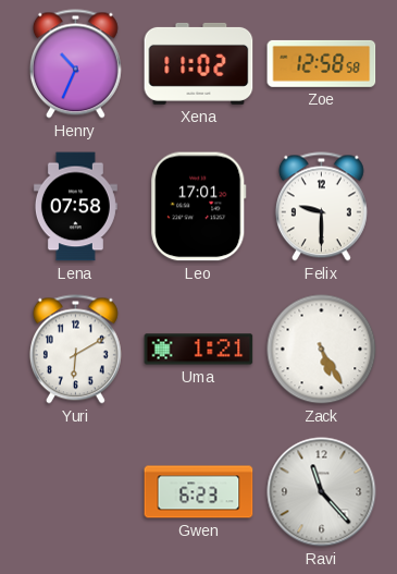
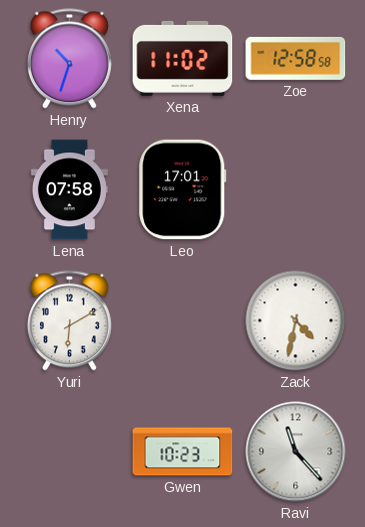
Henry: 10:34 -> 10:33
Felix: 9:30 -> none
Uma: 1:21 -> none
Zack: 5:25 -> 4:32
Gwen: 6:23 -> 10:23
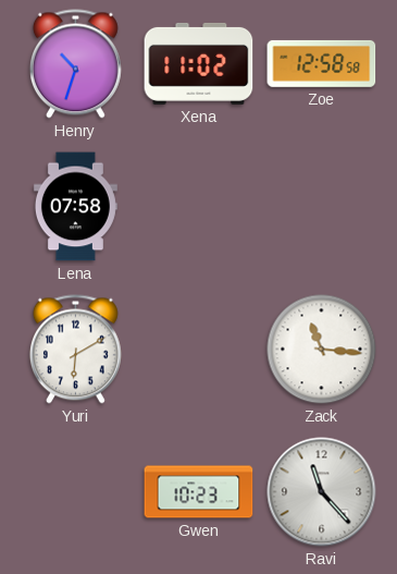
Leo: 17:01 -> none
Zack: 4:32 -> 11:16
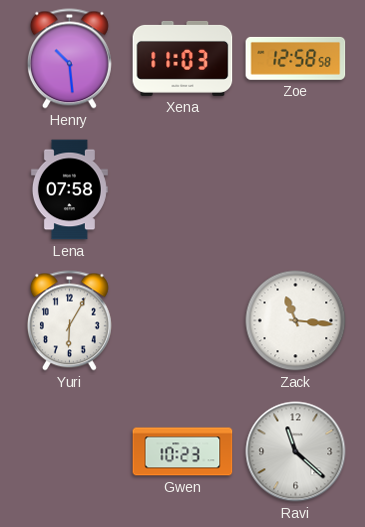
Henry: 10:33 -> 10:29
Xena: 11:02 -> 11:03
Yuri: 6:10 -> 6:05
Ravi: 11:23 -> 11:22
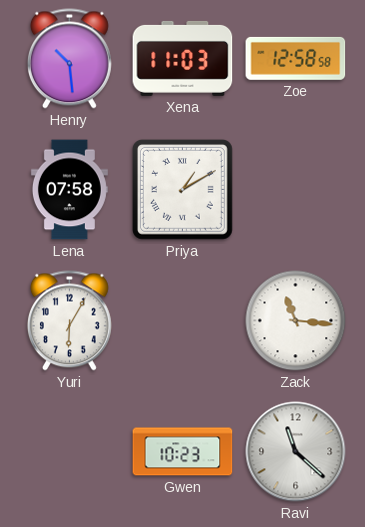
Priya: none -> 1:10
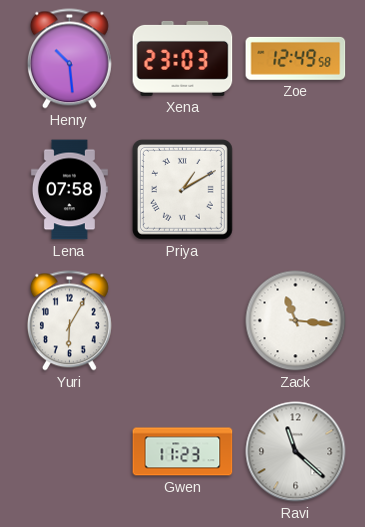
Xena: 11:03 -> 23:03
Zoe: 12:58 -> 12:49
Gwen: 10:23 -> 11:23
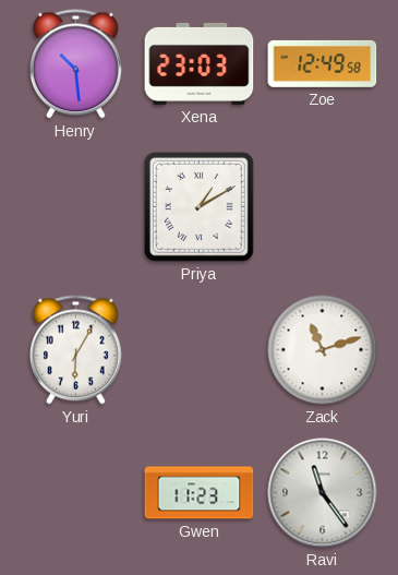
Lena: 07:58 -> none
Zack: 11:16 -> 11:12
Ravi: 11:22 -> 11:24
